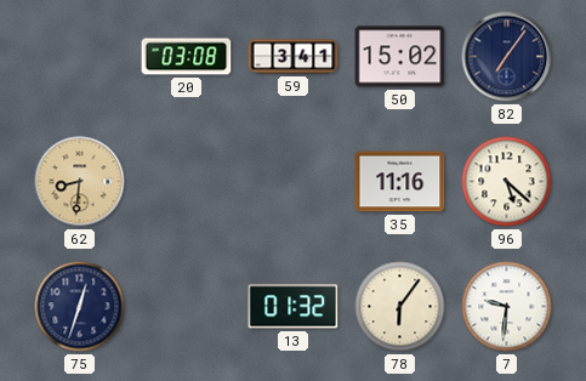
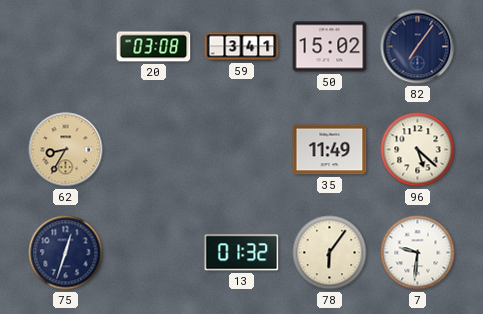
62: 8:31 -> 8:35
35: 11:16 -> 11:49
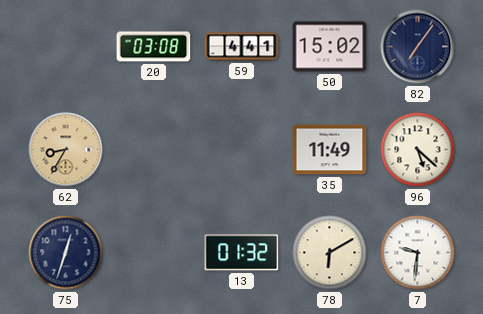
59: 3:41 -> 4:41
78: 6:06 -> 6:10
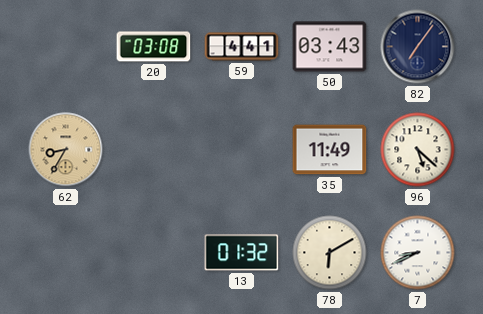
50: 15:02 -> 03:43
75: 12:33 -> none
7: 9:31 -> 8:41
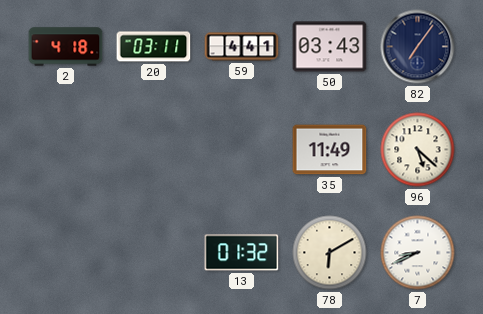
2: none -> 4:18
20: 03:08 -> 03:11
62: 8:35 -> none
